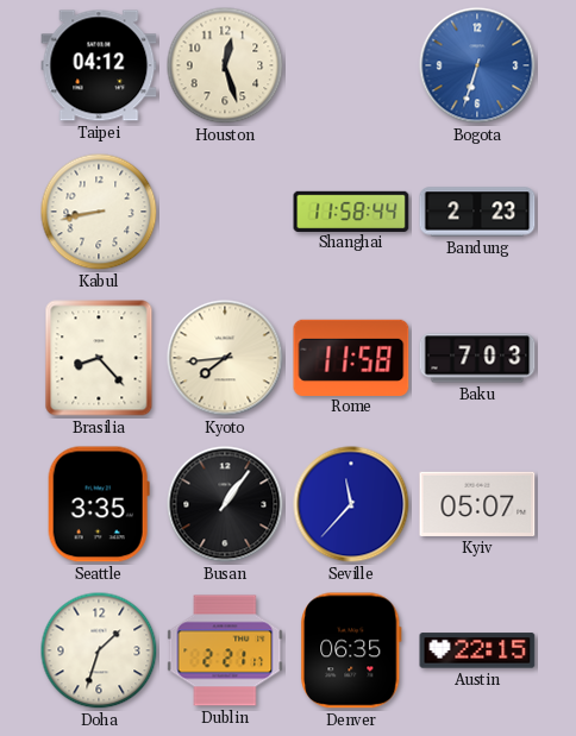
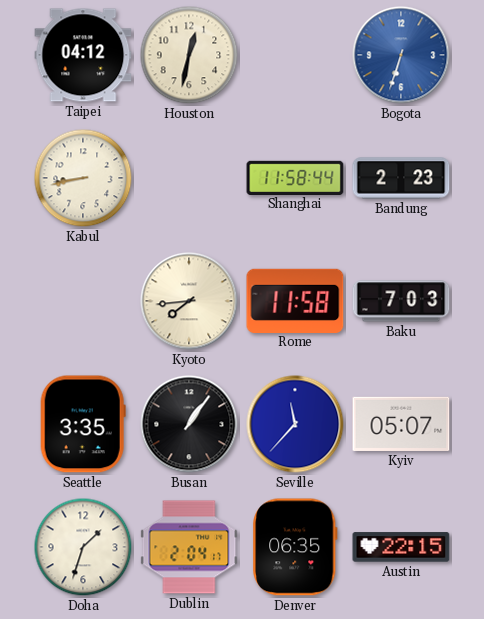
Houston: 12:27 -> 12:32
Brasilia: 8:23 -> none
Dublin: 2:21 -> 2:04
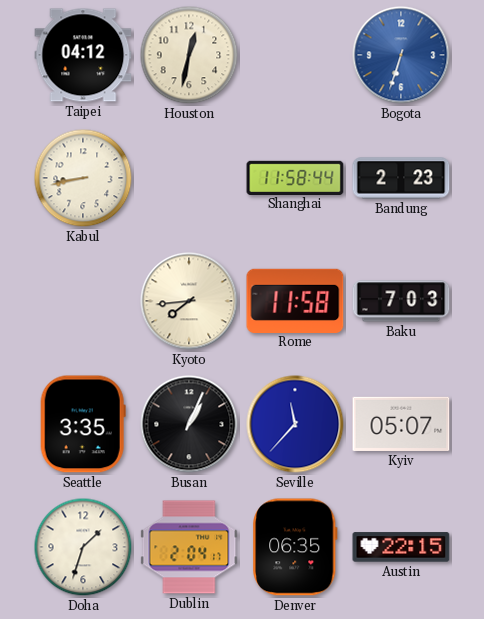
Busan: 1:06 -> 1:04
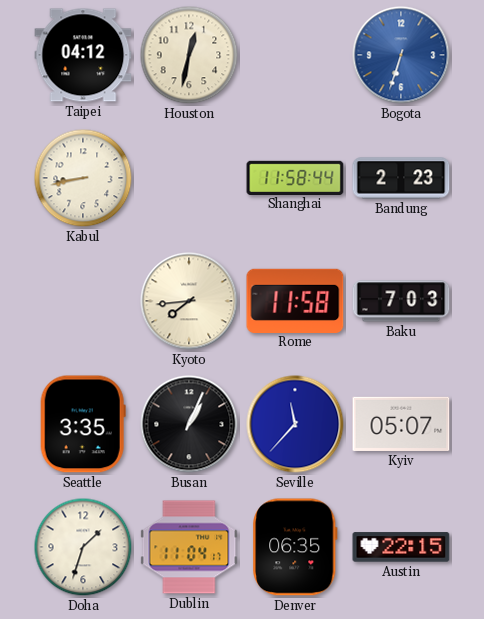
Dublin: 2:04 -> 11:04
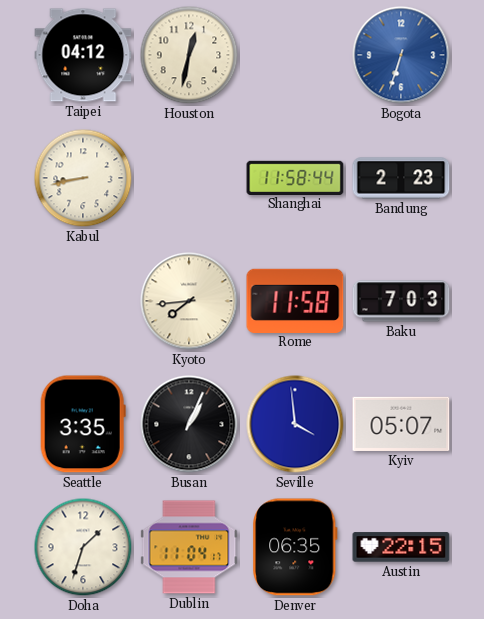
Seville: 11:37 -> 3:59
